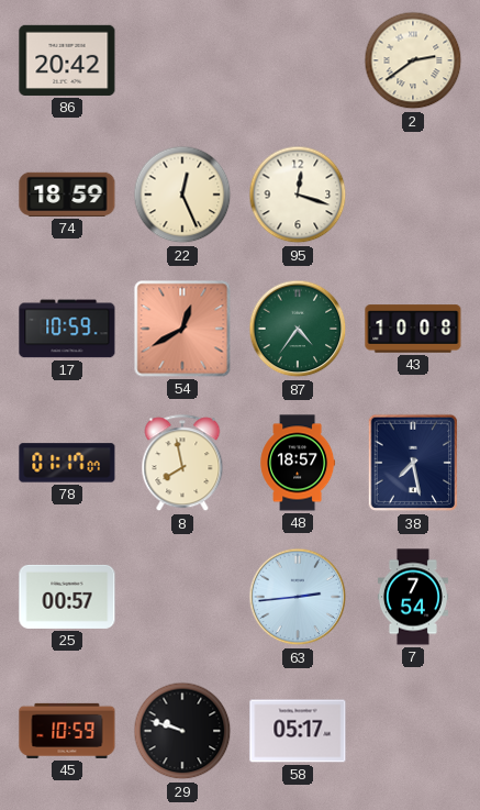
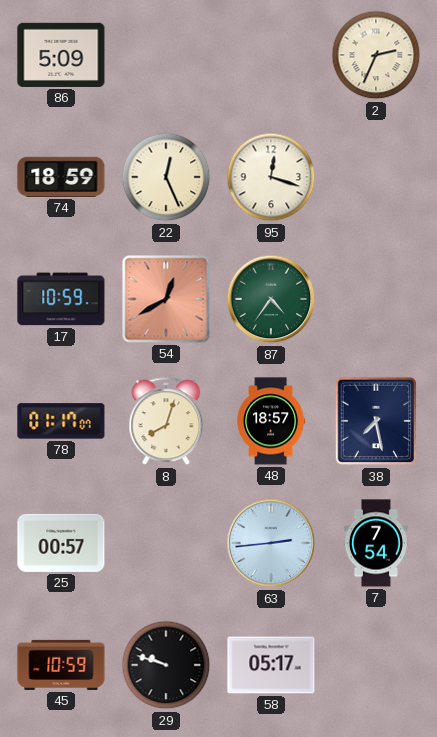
86: 20:42 -> 5:09
2: 2:39 -> 2:34
43: 10:08 -> none
8: 7:58 -> 8:03
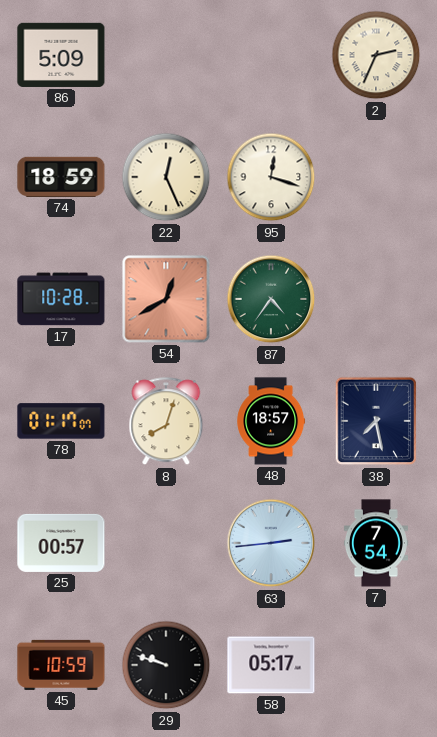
17: 10:59 -> 10:28
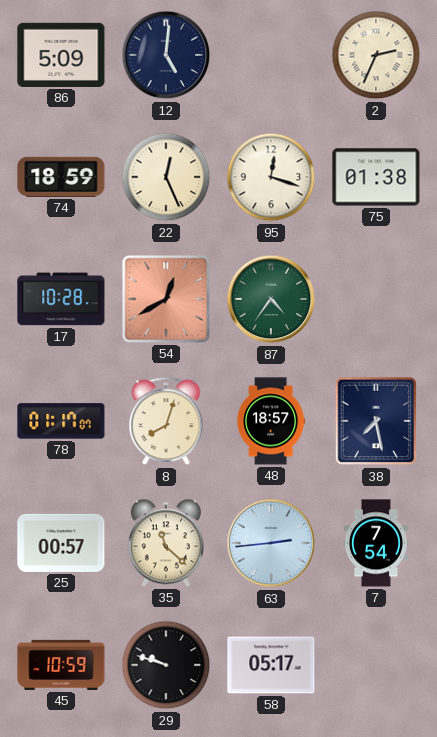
12: none -> 5:01
75: none -> 01:38
35: none -> 11:22
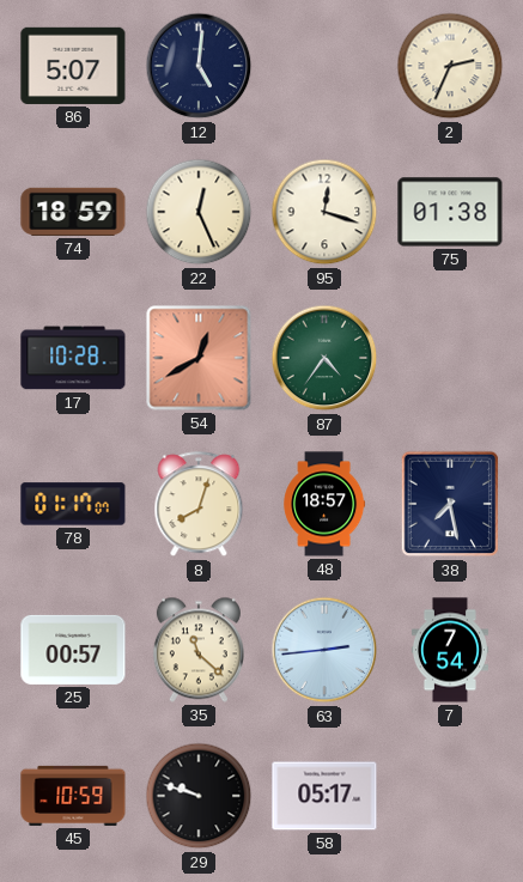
86: 5:09 -> 5:07
